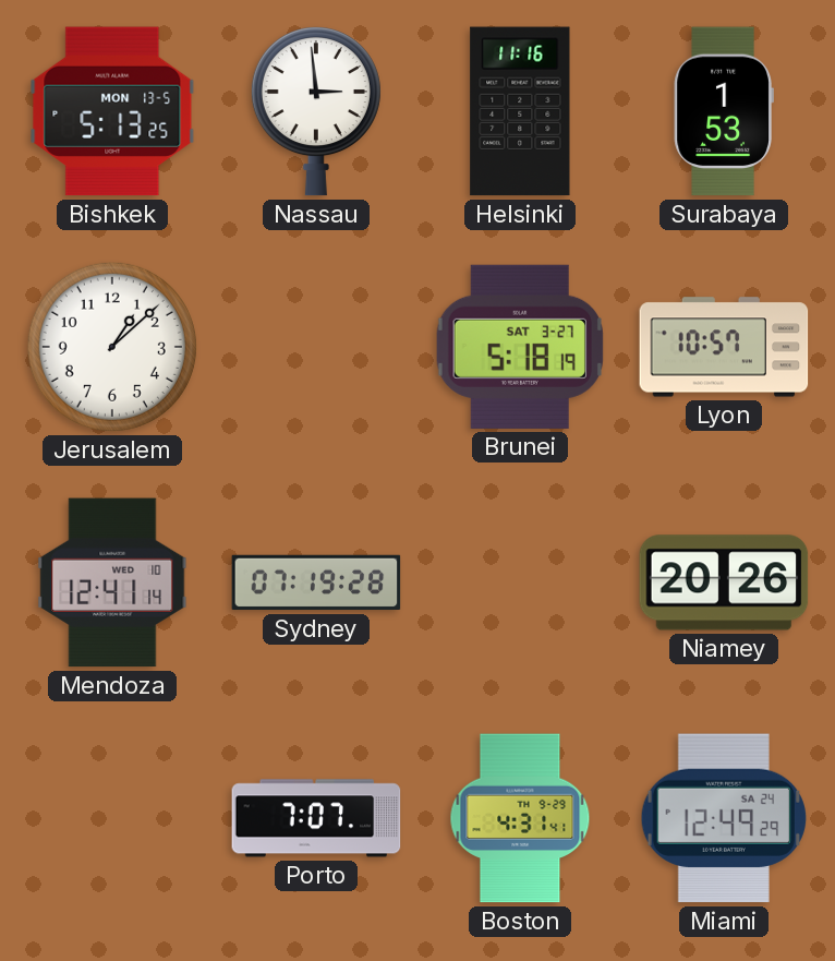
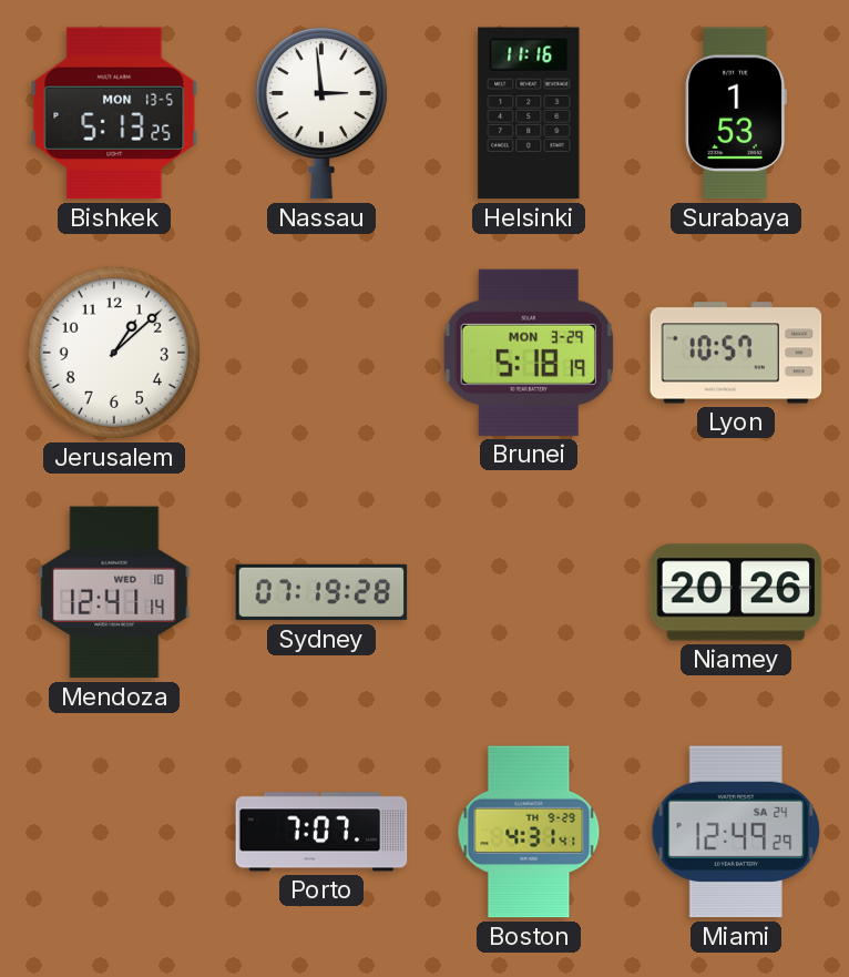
Brunei date: SAT 3-27 -> MON 3-29
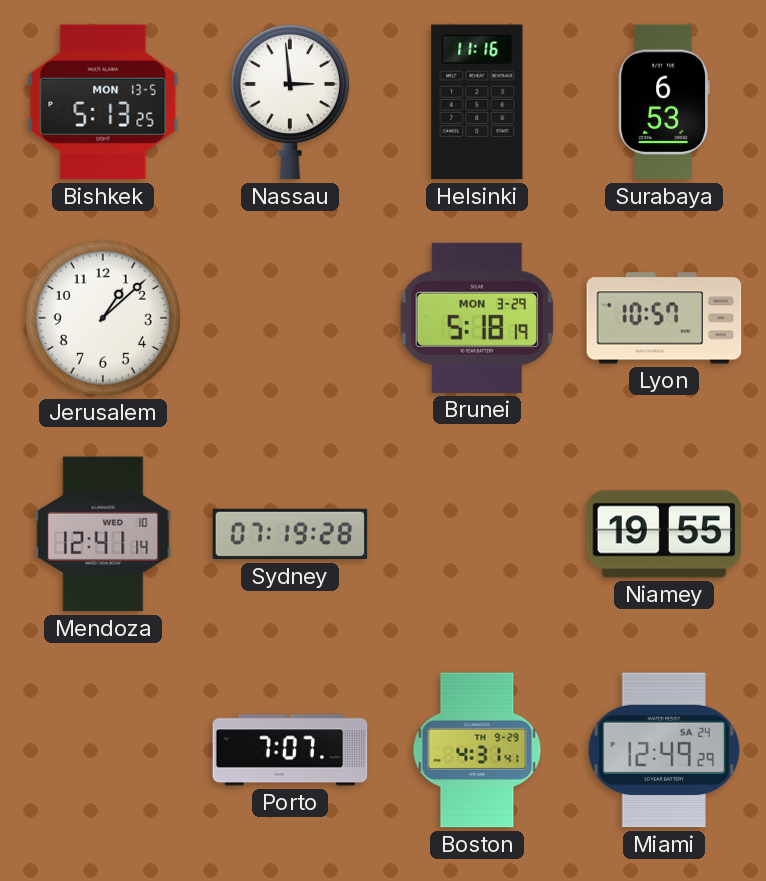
Surabaya: 1:53 -> 6:53
Niamey: 20:26 -> 19:55
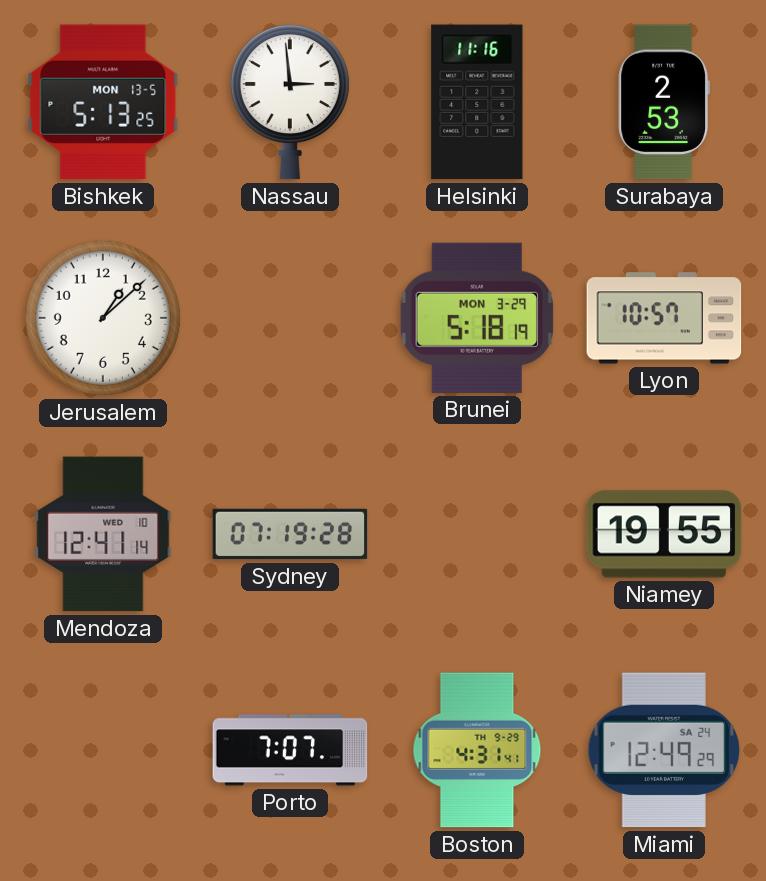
Surabaya: 6:53 -> 2:53
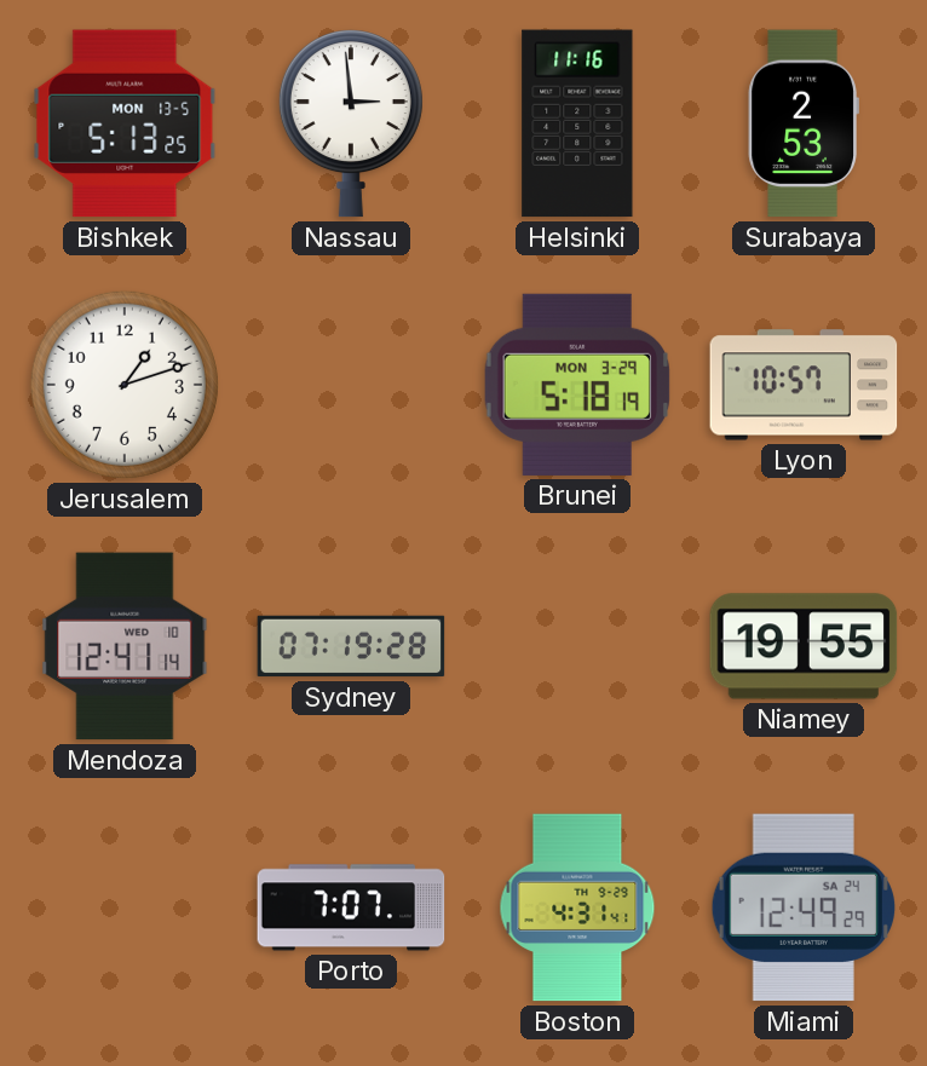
Jerusalem: 1:08 -> 1:12
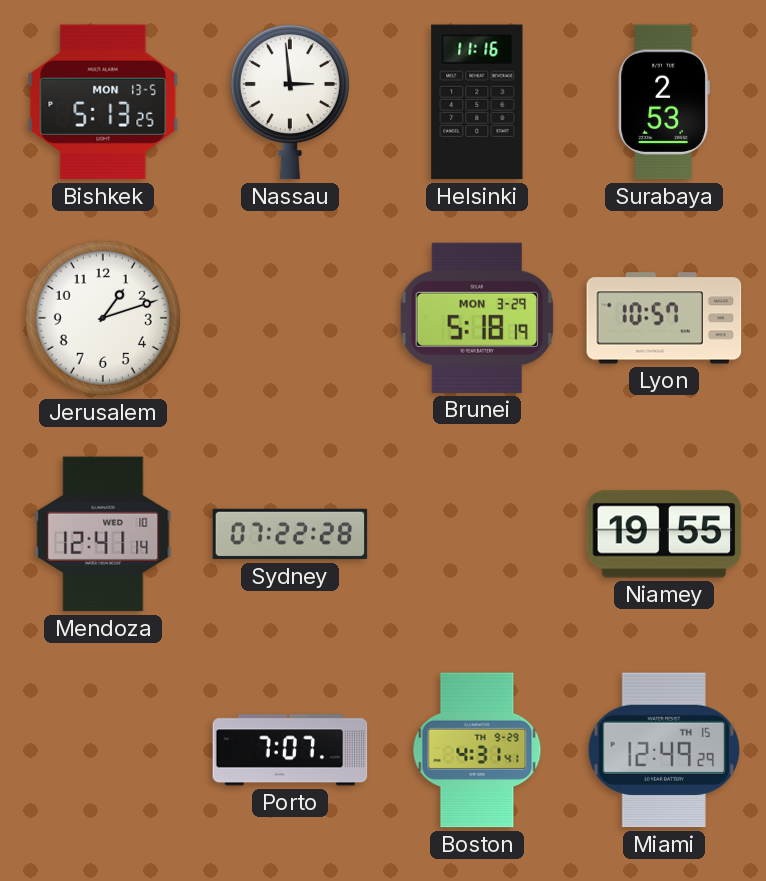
Sydney: 07:19 -> 07:22
Miami date: SA 24 -> TH 15
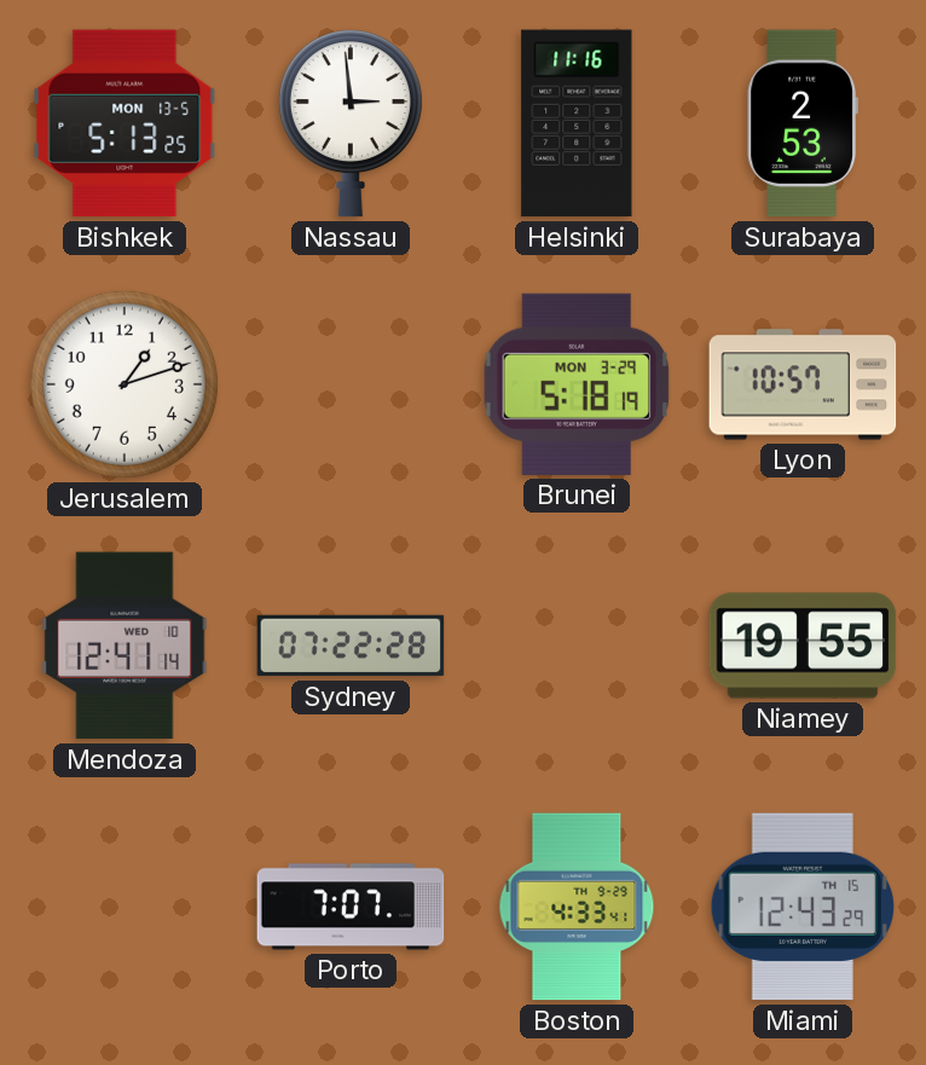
Boston: 4:31 -> 4:33
Miami: 12:49 -> 12:43
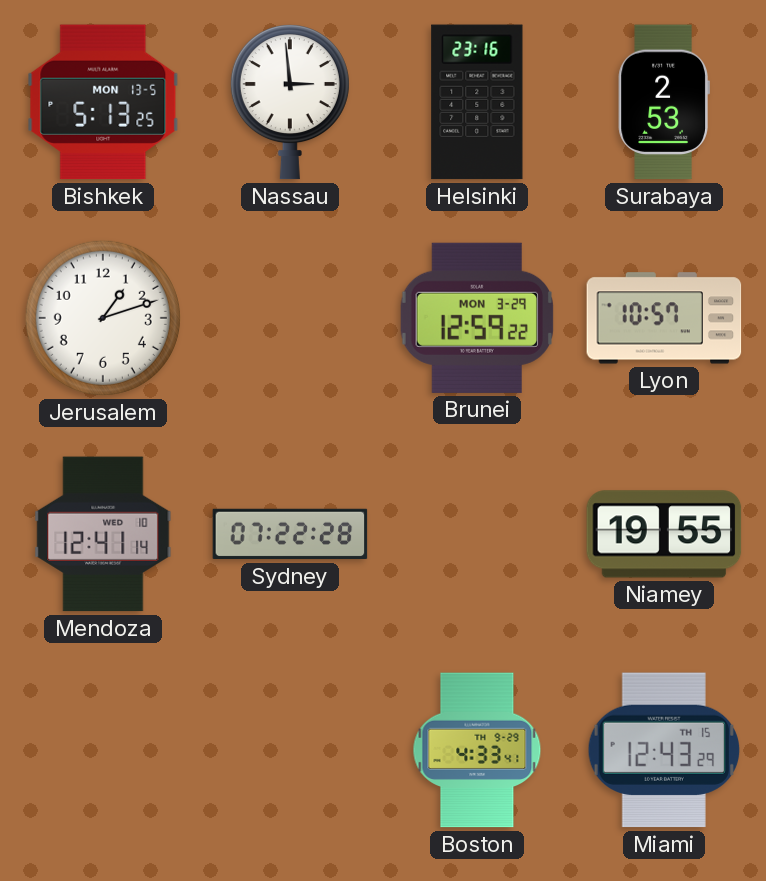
Helsinki: 11:16 -> 23:16
Brunei: 5:18 -> 12:59
Porto: 7:07 -> none
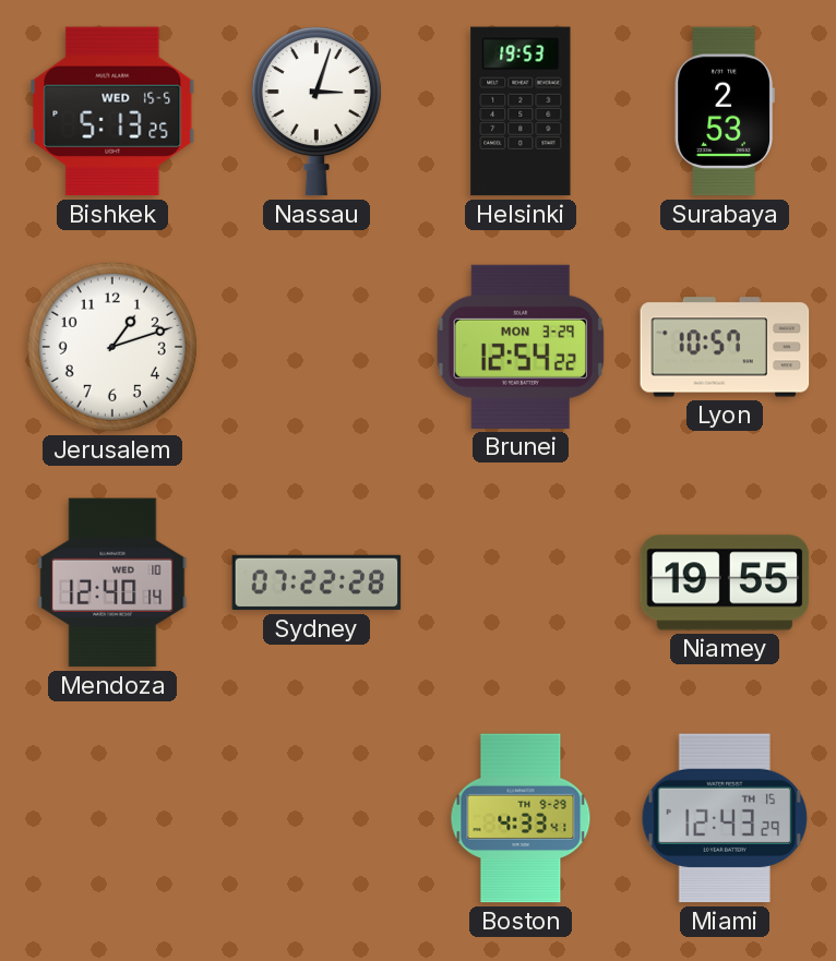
Bishkek date: MON 13-5 -> WED 15-5
Nassau: 2:59 -> 3:03
Helsinki: 23:16 -> 19:53
Brunei: 12:59 -> 12:54
Mendoza: 12:41 -> 12:40
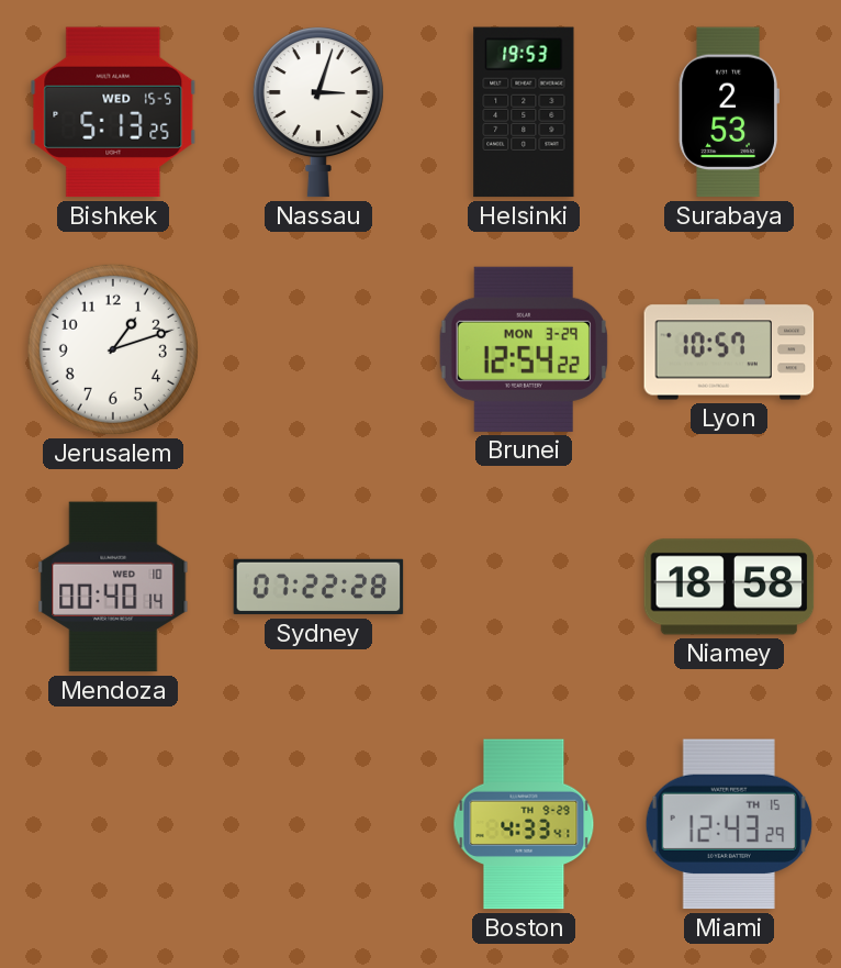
Mendoza: 12:40 -> 00:40
Niamey: 19:55 -> 18:58
